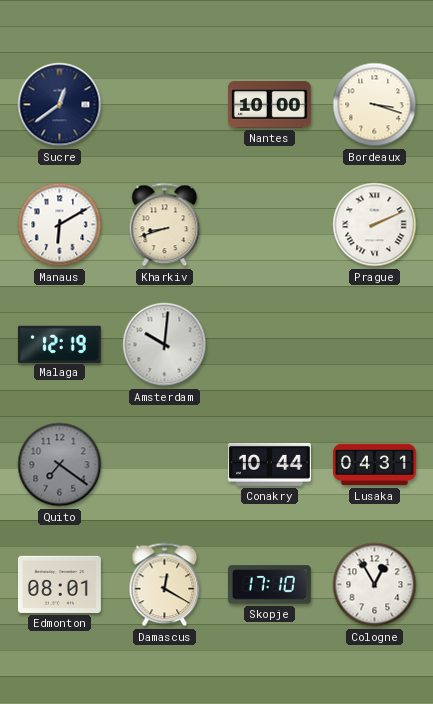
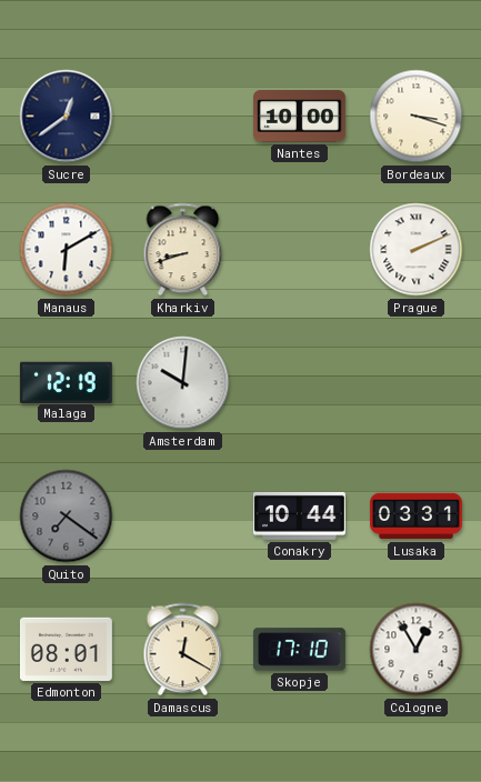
Lusaka: 04:31 -> 03:31
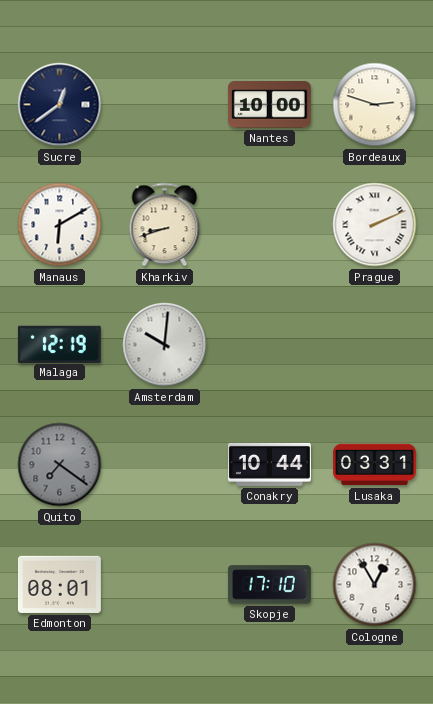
Bordeaux: 3:18 -> 2:48
Damascus: 12:20 -> none
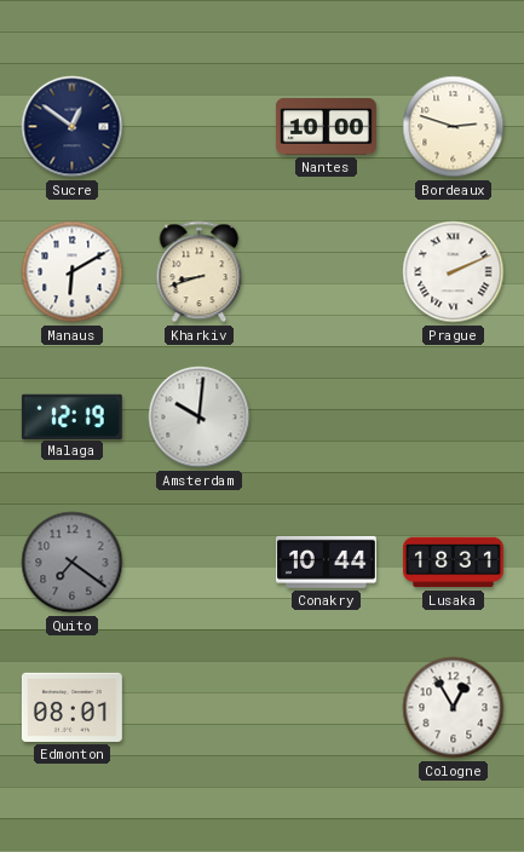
Sucre: 12:39 -> 12:51
Lusaka: 03:31 -> 18:31
Skopje: 17:10 -> none
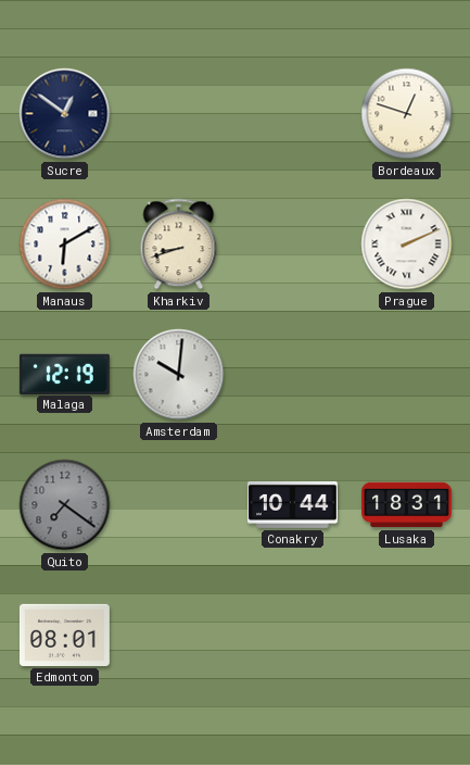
Nantes: 10:00 -> none
Bordeaux: 2:48 -> 12:48
Cologne: 12:55 -> none
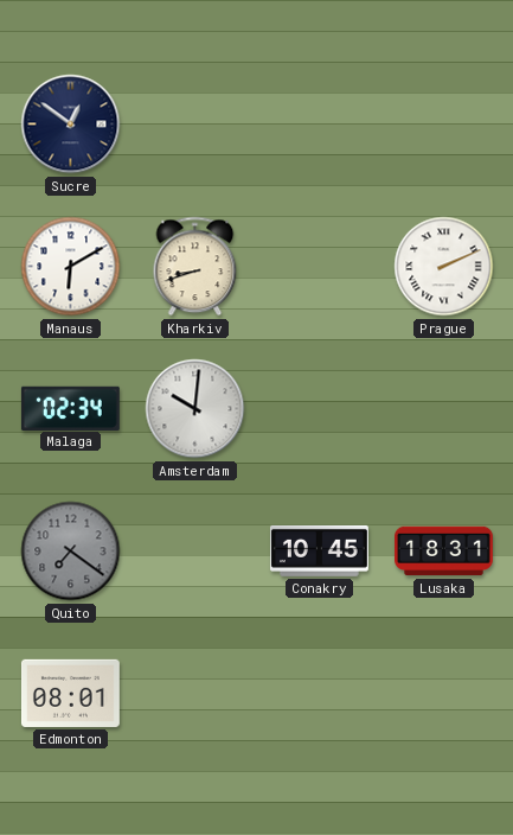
Bordeaux: 12:48 -> none
Malaga: 12:19 -> 02:34
Conakry: 10:44 -> 10:45
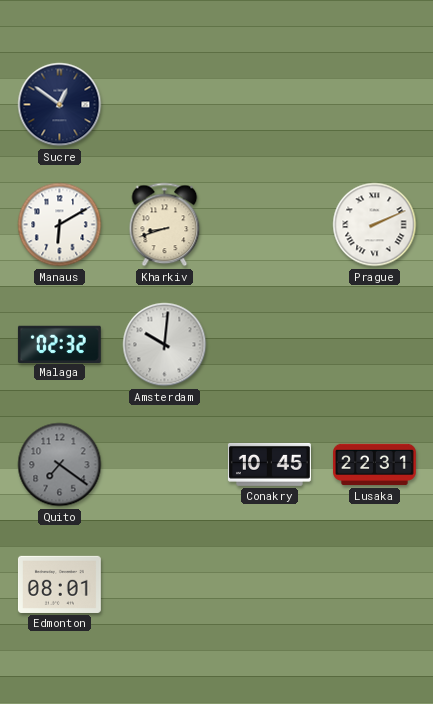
Malaga: 02:34 -> 02:32
Lusaka: 18:31 -> 22:31
